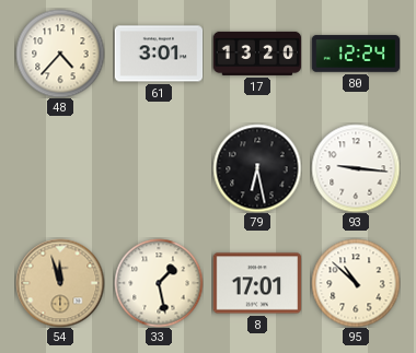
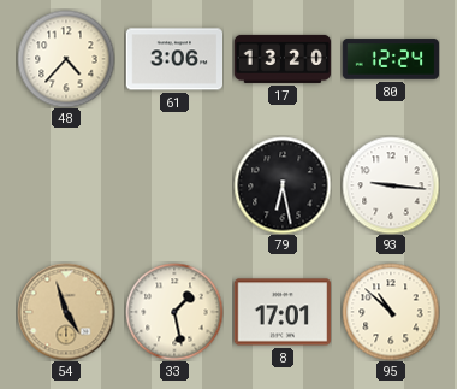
61: 3:01 -> 3:06
54: 11:57 -> 4:57
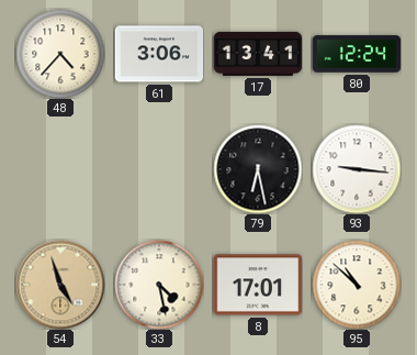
17: 13:20 -> 13:41
33: 1:28 -> 4:28
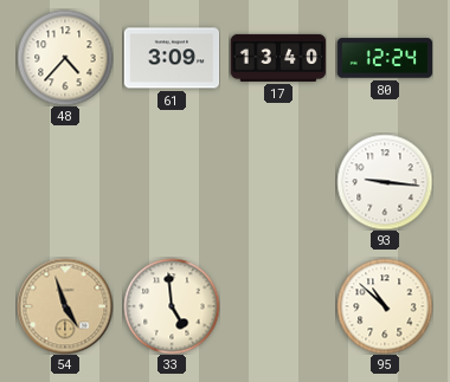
61: 3:06 -> 3:09
17: 13:41 -> 13:40
79: 6:28 -> none
33: 4:28 -> 4:59
8: 17:01 -> none
